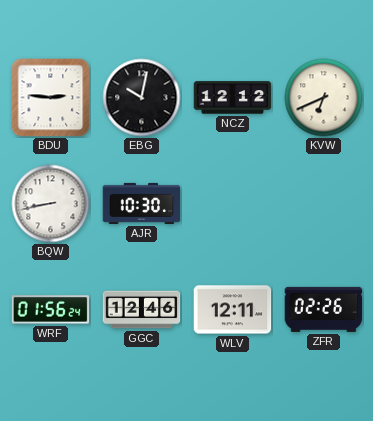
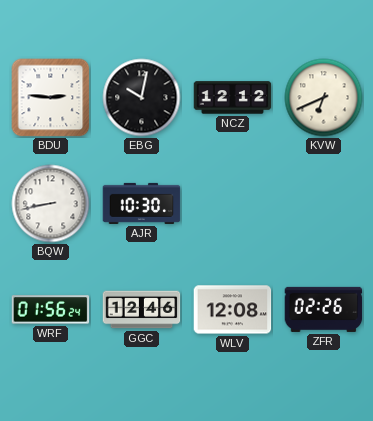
WLV: 12:11 -> 12:08
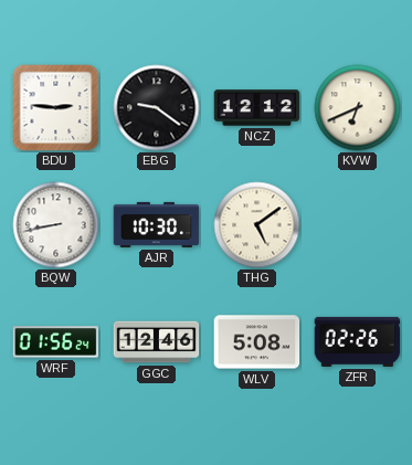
EBG: 10:02 -> 9:21
THG: none -> 5:09
WLV: 12:08 -> 5:08
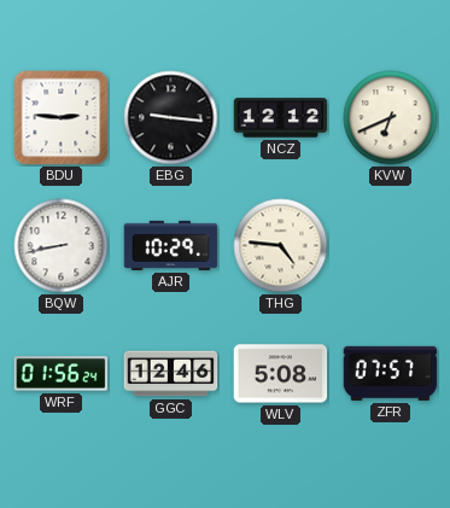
EBG: 9:21 -> 9:16
AJR: 10:30 -> 10:29
THG: 5:09 -> 4:46
ZFR: 02:26 -> 07:57
